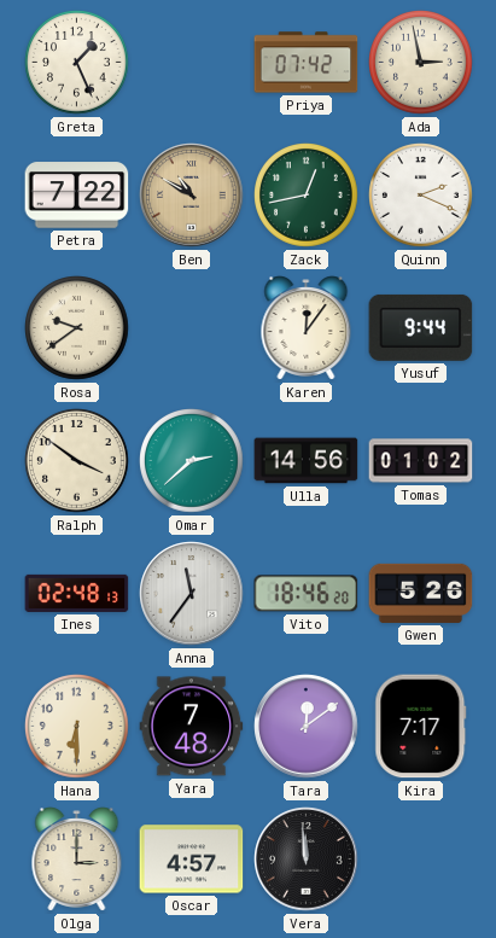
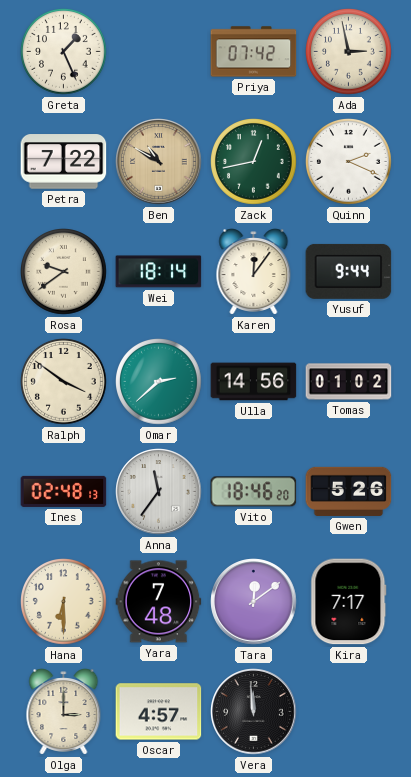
Wei: none -> 18:14
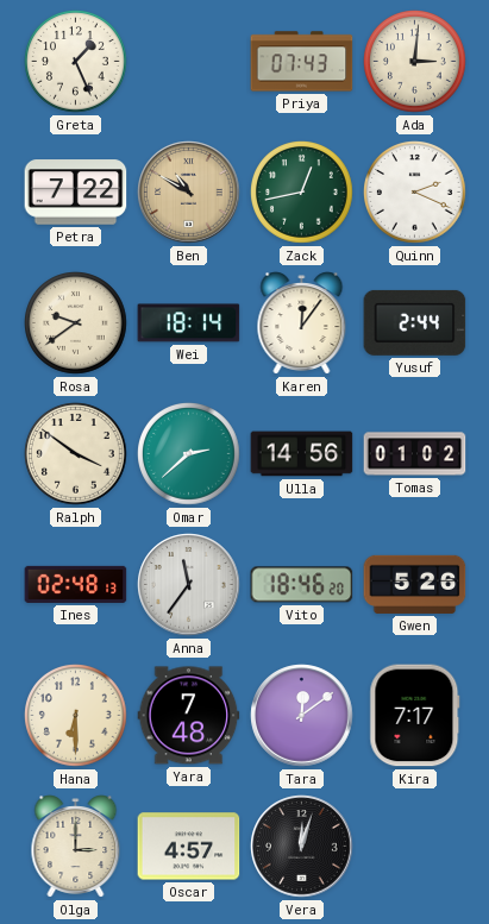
Priya: 07:42 -> 07:43
Ada: 2:58 -> 3:01
Yusuf: 9:44 -> 2:44
Vera: 11:59 -> 12:03
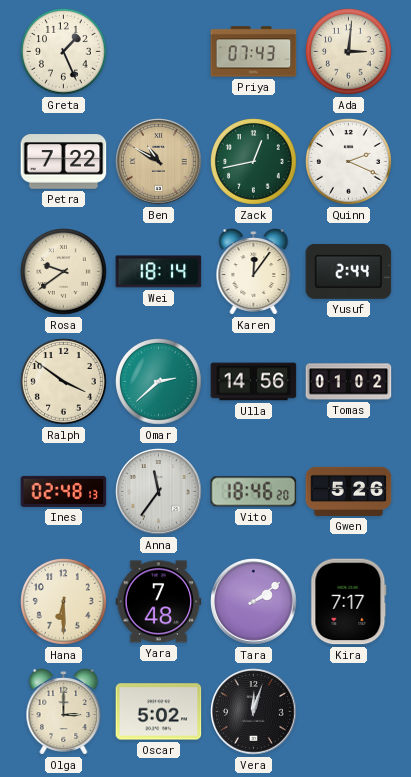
Tara: 12:09 -> 2:09
Oscar: 4:57 -> 5:02
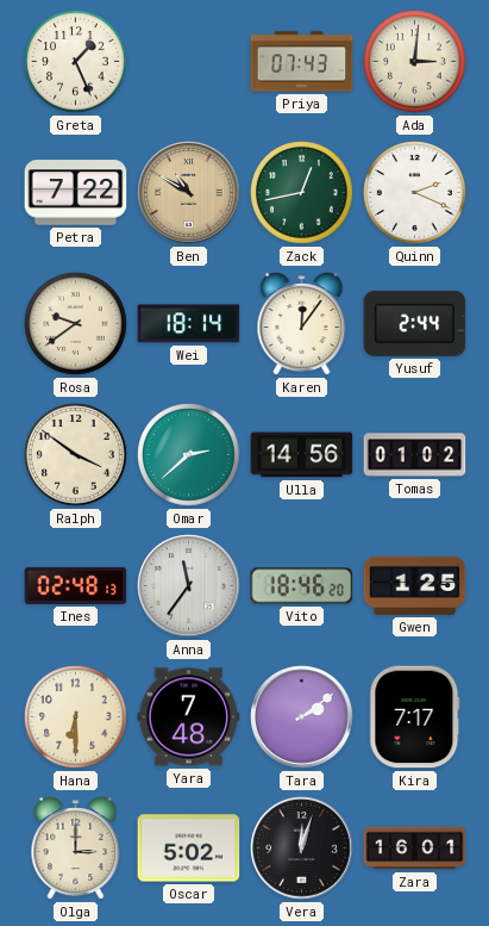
Gwen: 5:26 -> 1:25
Zara: none -> 16:01
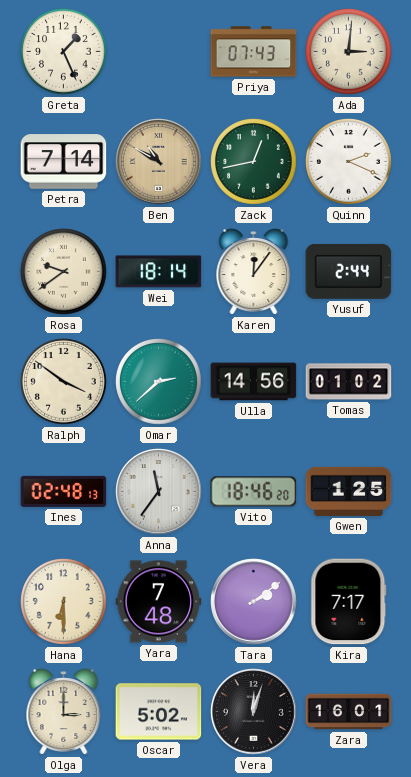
Petra: 7:22 -> 7:14
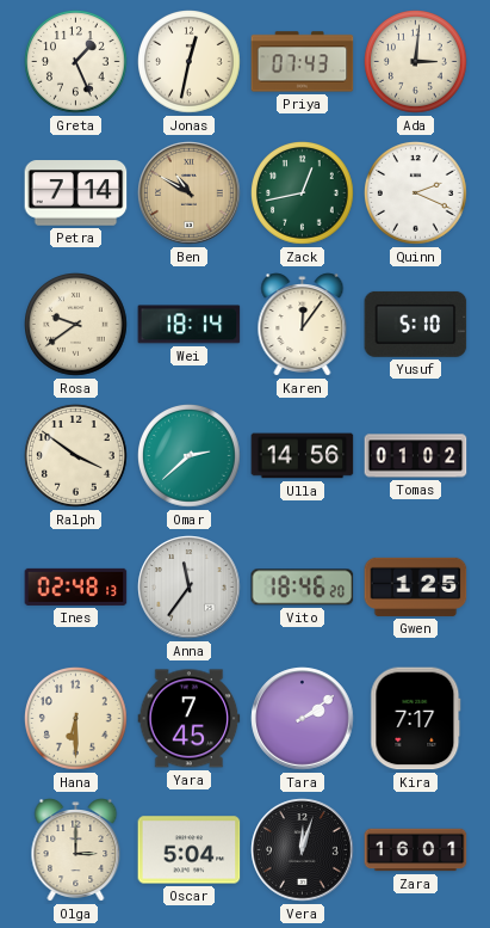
Jonas: none -> 12:32
Yusuf: 2:44 -> 5:10
Yara: 7:48 -> 7:45
Oscar: 5:02 -> 5:04
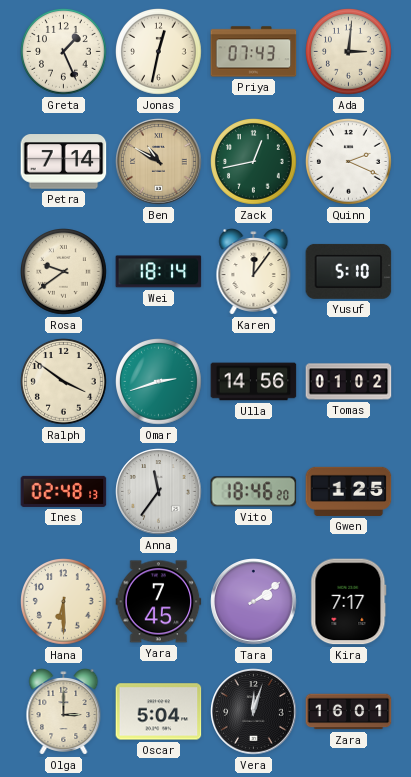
Omar: 2:38 -> 2:42
